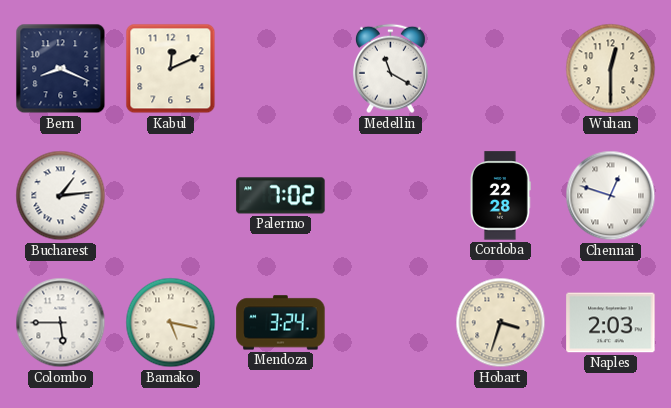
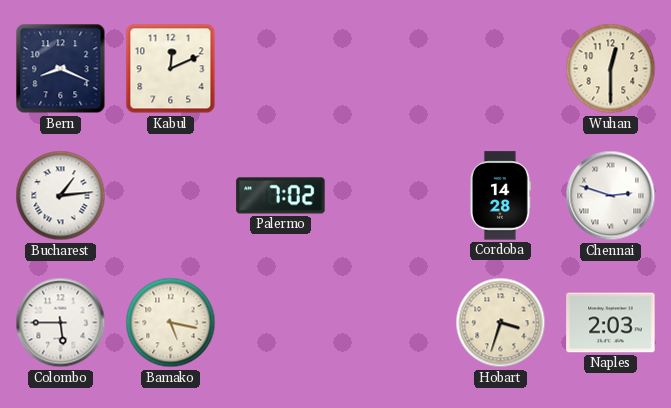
Medellin: 11:20 -> none
Cordoba: 22:28 -> 14:28
Chennai: 12:48 -> 2:48
Mendoza: 3:24 -> none
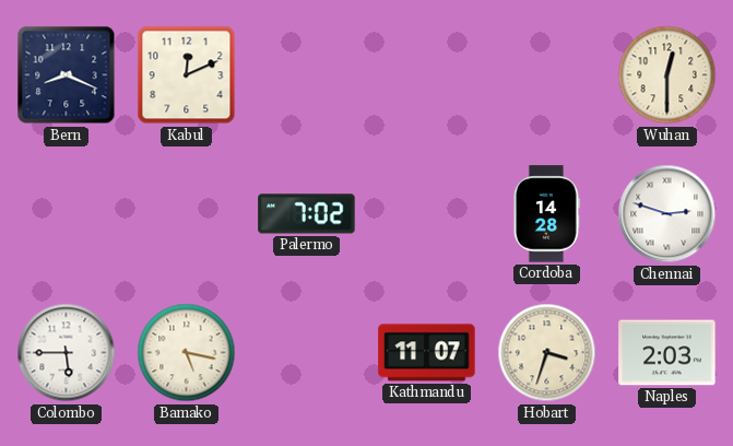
Bucharest: 1:14 -> none
Kathmandu: none -> 11:07
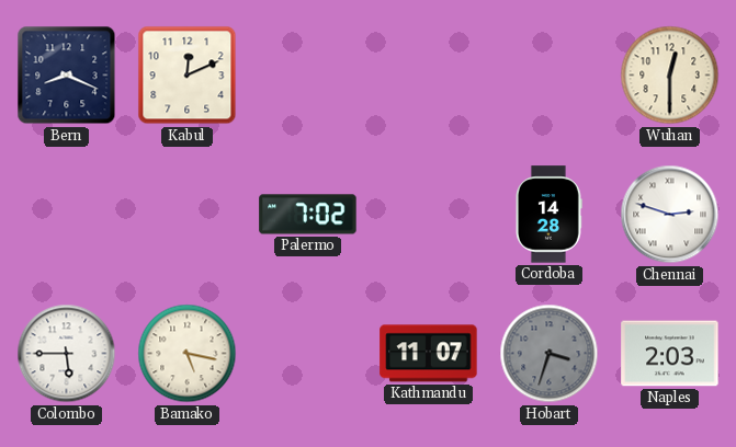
Hobart dial: cream -> grey
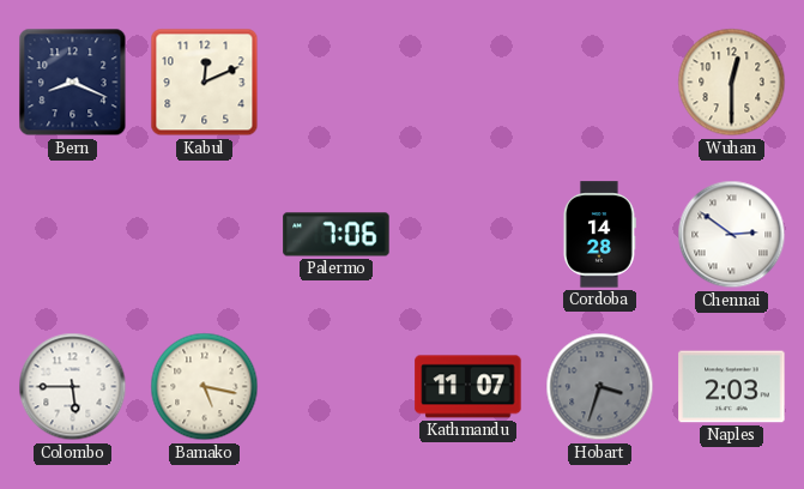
Palermo: 7:02 -> 7:06
Chennai: 2:48 -> 2:51
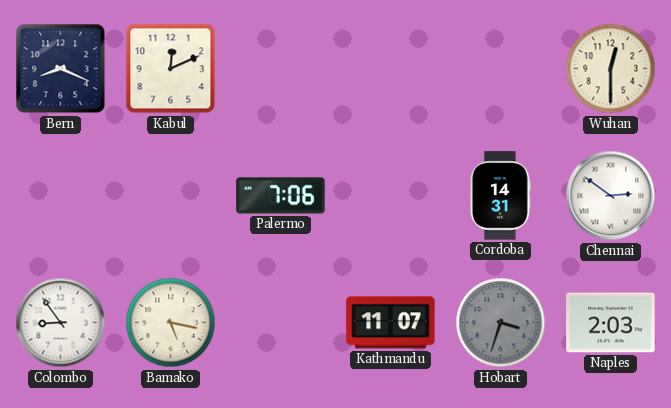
Cordoba: 14:28 -> 14:31
Colombo: 5:45 -> 8:54
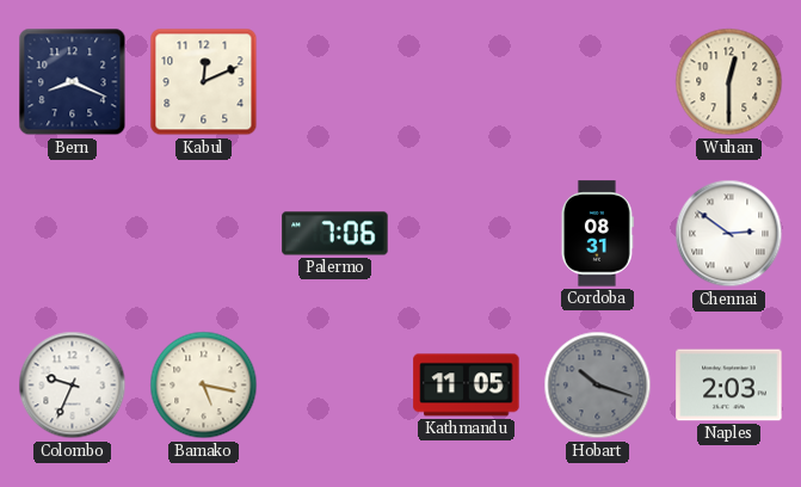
Cordoba: 14:31 -> 08:31
Colombo: 8:54 -> 9:34
Kathmandu: 11:07 -> 11:05
Hobart: 3:33 -> 10:18
